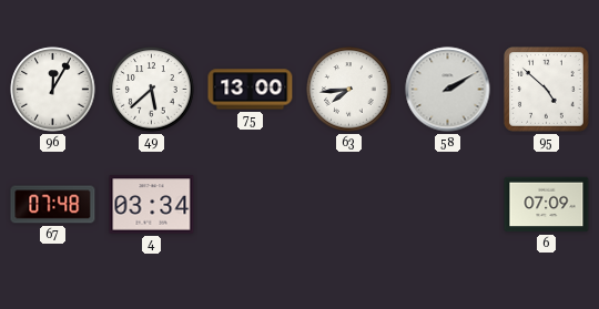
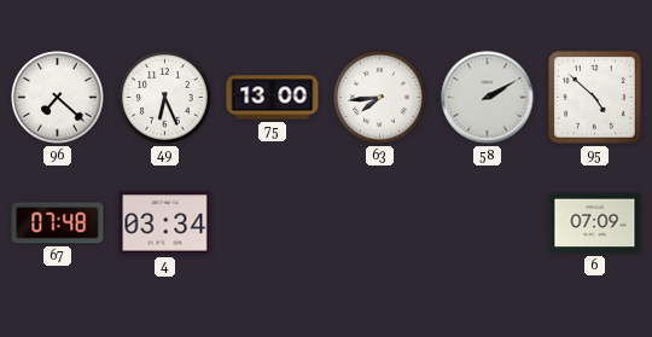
96: 12:05 -> 7:22
49: 5:38 -> 6:26
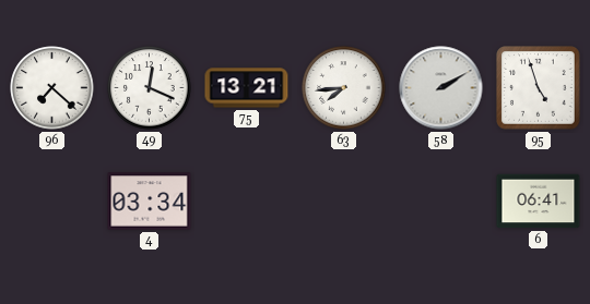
49: 6:26 -> 12:19
75: 13:00 -> 13:21
95: 4:52 -> 4:57
67: 07:48 -> none
6: 07:09 -> 06:41
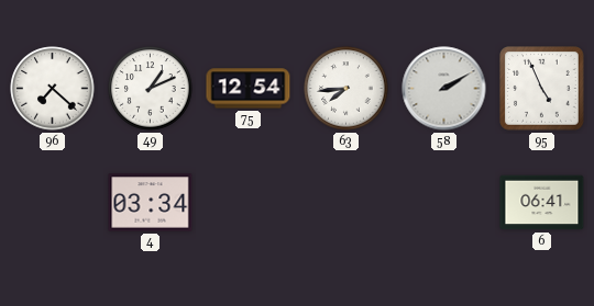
49: 12:19 -> 1:11
75: 13:21 -> 12:54
95: 4:57 -> 4:56
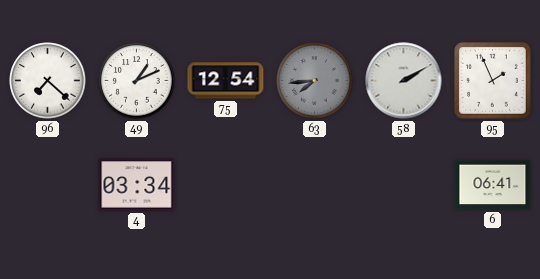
63 dial: white -> grey
95: 4:56 -> 1:56
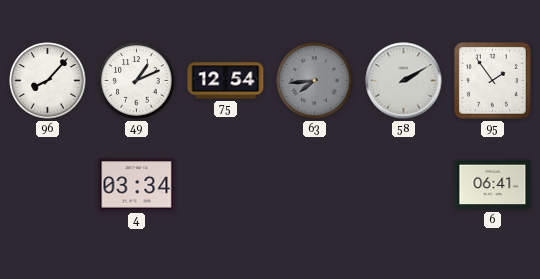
96: 7:22 -> 8:07
95: 1:56 -> 1:54
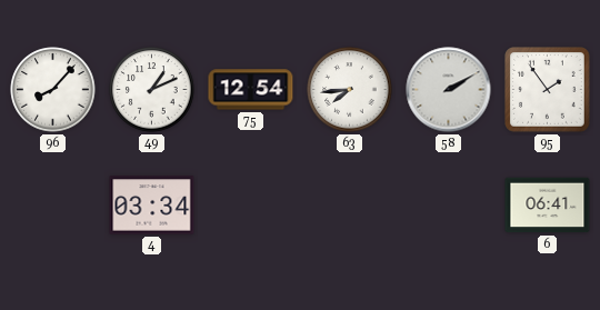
63 dial: grey -> white
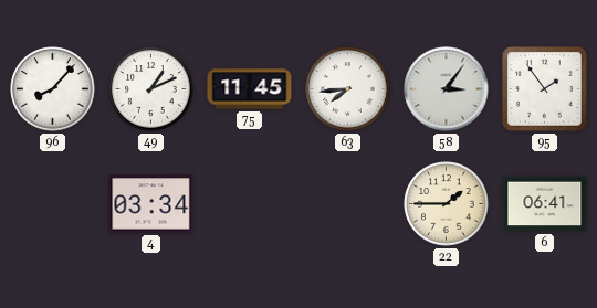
75: 12:54 -> 11:45
58: 2:10 -> 3:06
22: none -> 1:45
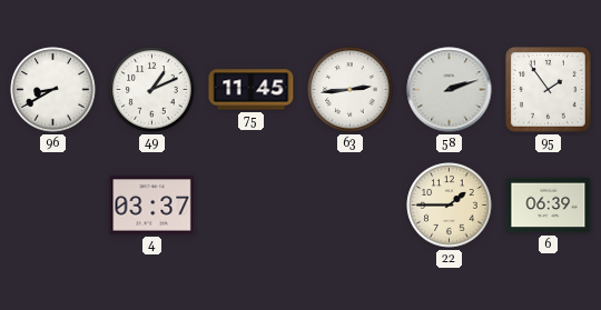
96: 8:07 -> 8:40
63: 7:44 -> 2:44
58: 3:06 -> 2:12
4: 03:34 -> 03:37
6: 06:41 -> 06:39
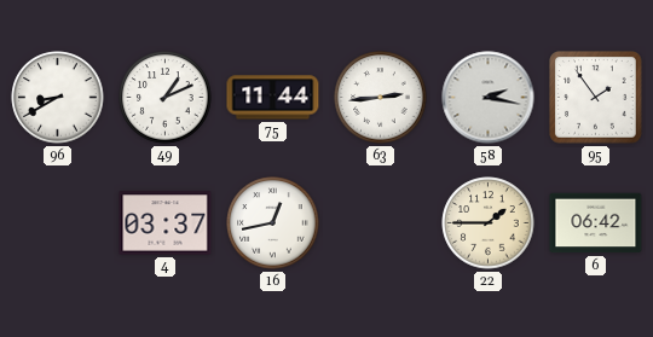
75: 11:45 -> 11:44
58: 2:12 -> 2:17
16: none -> 12:43
6: 06:39 -> 06:42
